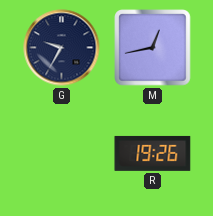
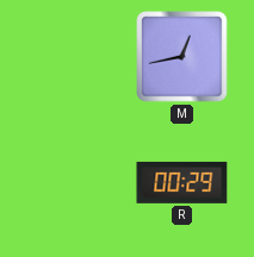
G: 9:35 -> none
R: 19:26 -> 00:29
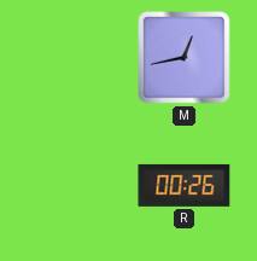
R: 00:29 -> 00:26
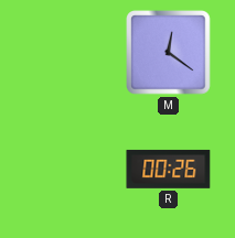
M: 12:43 -> 12:21
